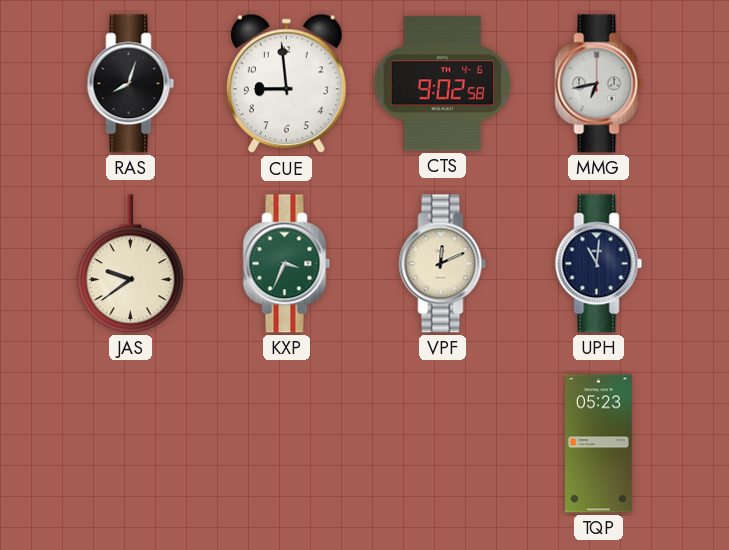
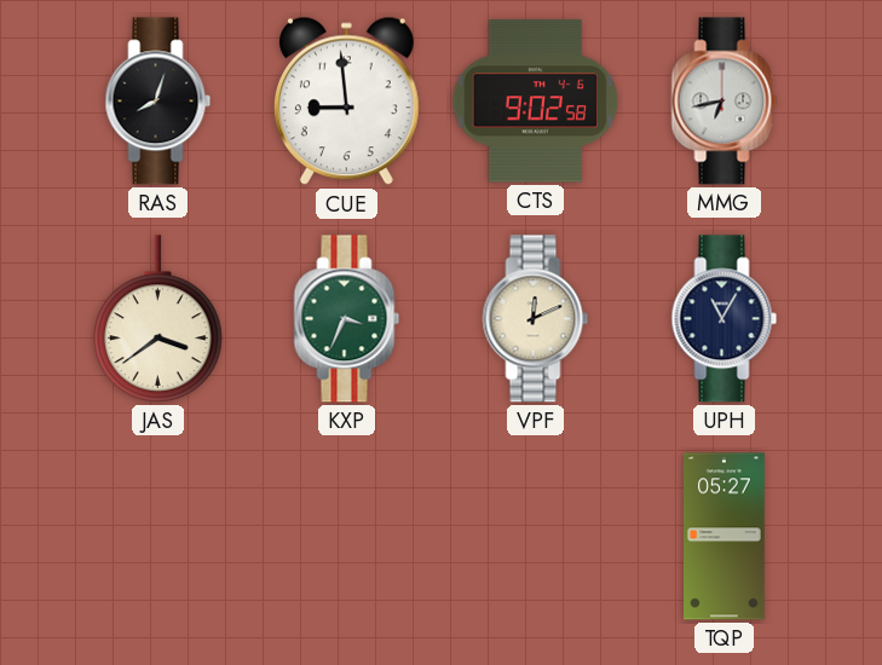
JAS: 9:39 -> 3:39
UPH: 11:01 -> 11:05
TQP: 05:23 -> 05:27
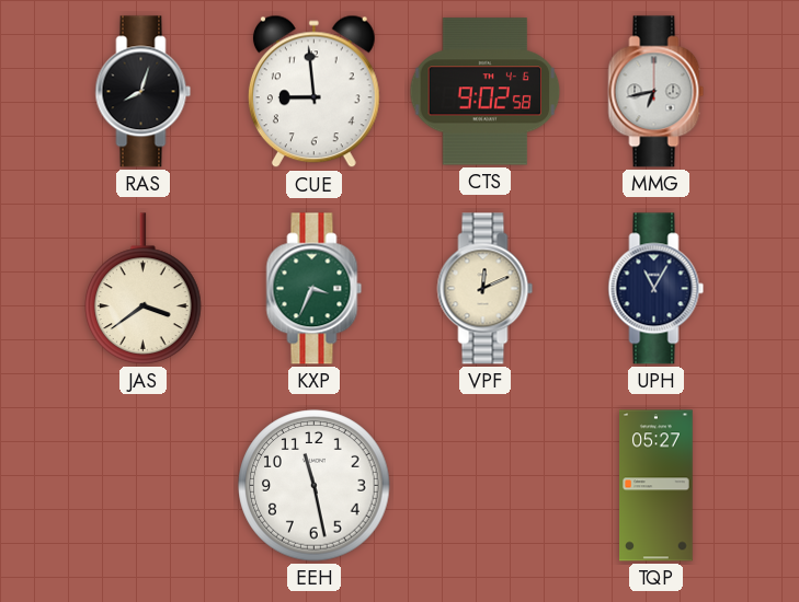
EEH: none -> 11:28
